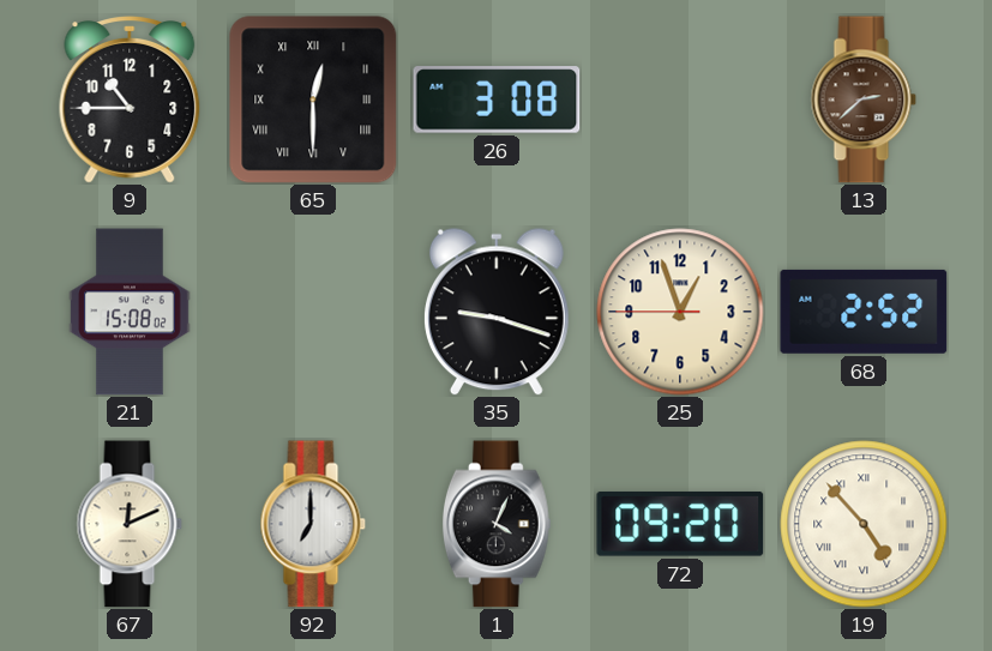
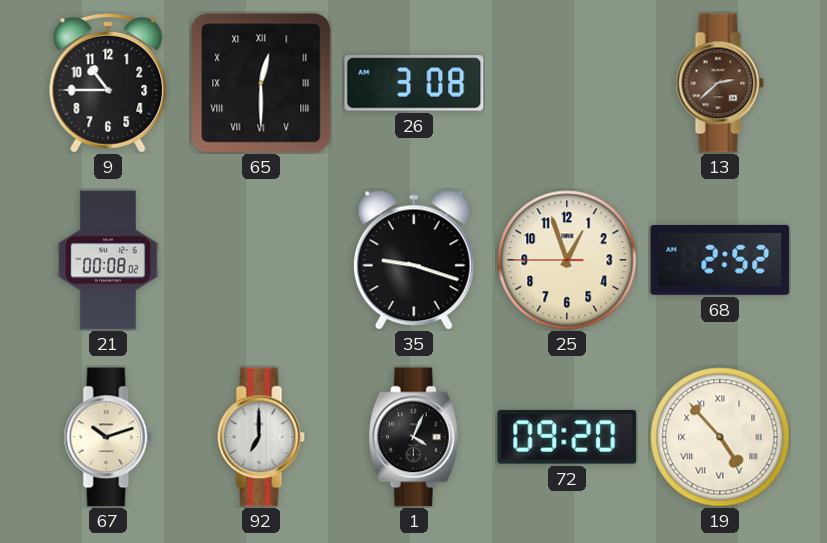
21: 15:08 -> 00:08
67: 12:11 -> 10:12
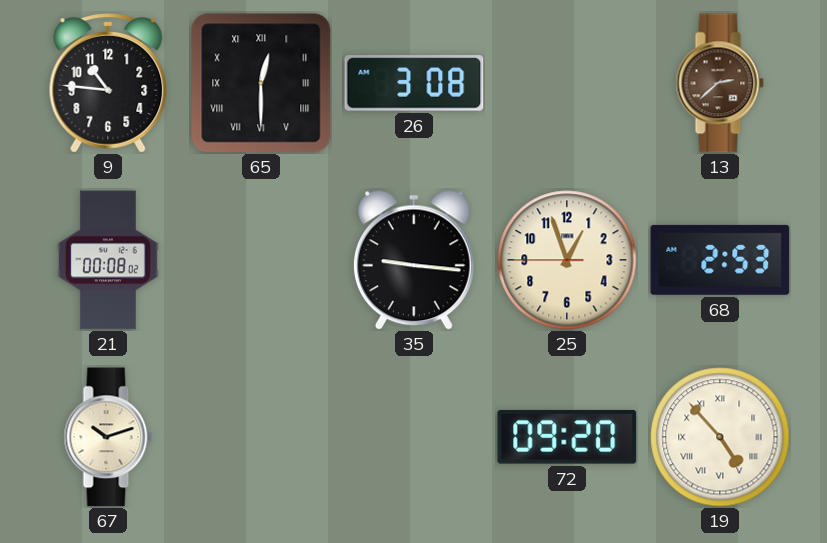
9: 10:45 -> 10:46
35: 9:18 -> 9:16
68: 2:52 -> 2:53
92: 7:00 -> none
1: 4:04 -> none
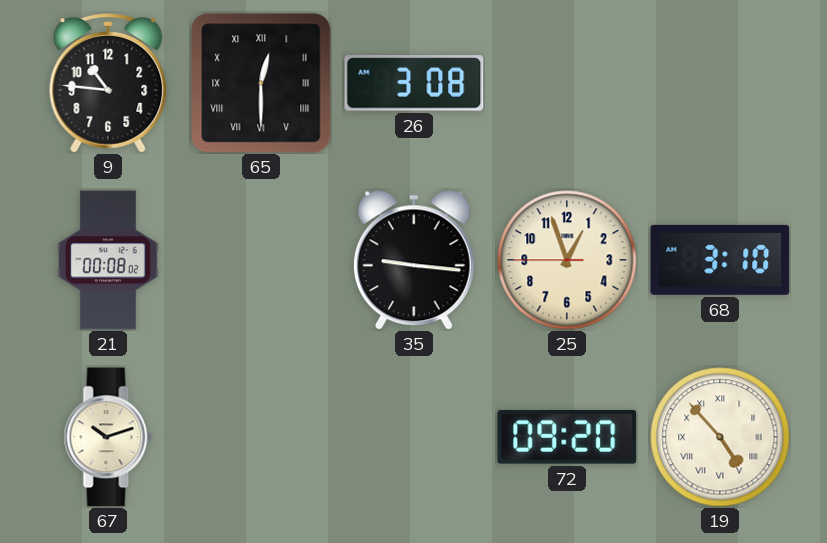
13: 2:38 -> none
68: 2:53 -> 3:10
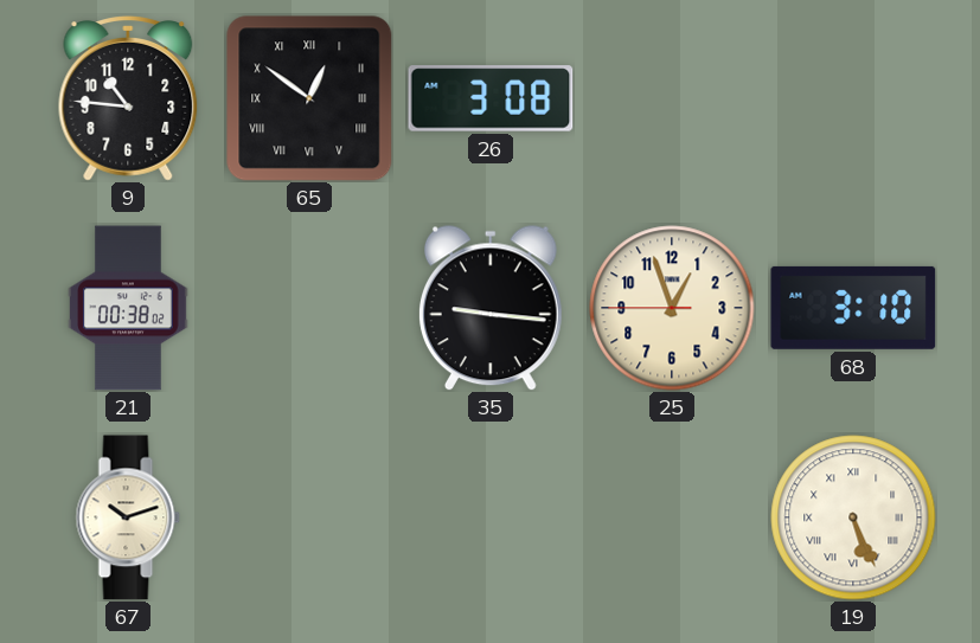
65: 12:30 -> 12:51
21: 00:08 -> 00:38
72: 09:20 -> none
19: 4:53 -> 5:26
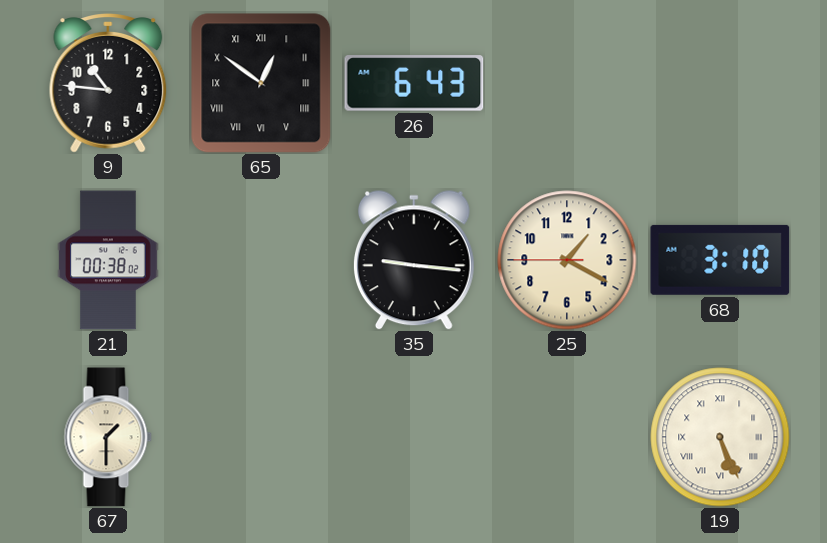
26: 3:08 -> 6:43
25: 12:56 -> 1:19
67: 10:12 -> 1:30
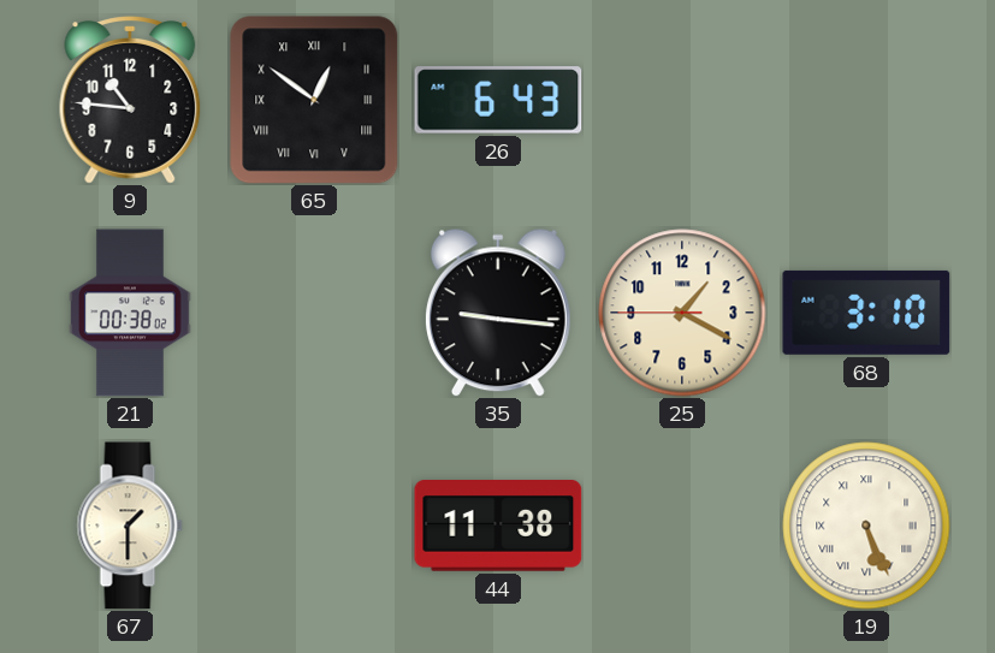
44: none -> 11:38
